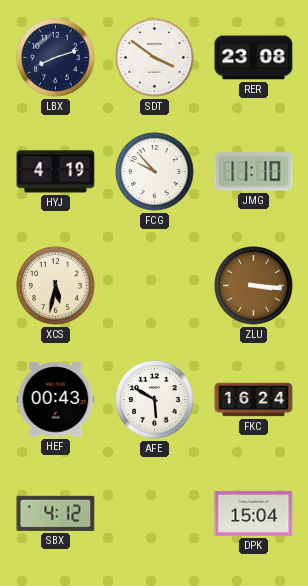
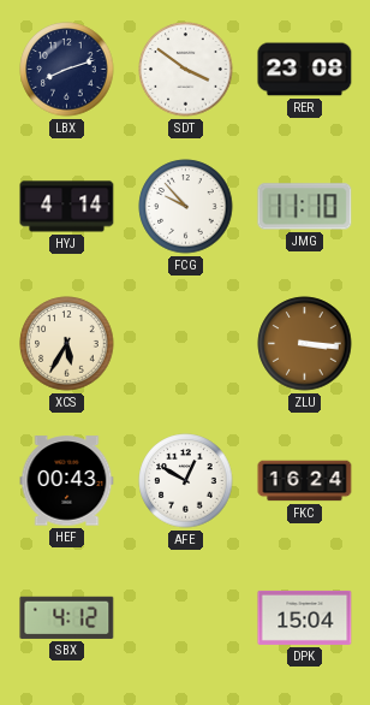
HYJ: 4:19 -> 4:14
XCS: 5:32 -> 5:35
AFE: 5:50 -> 12:50
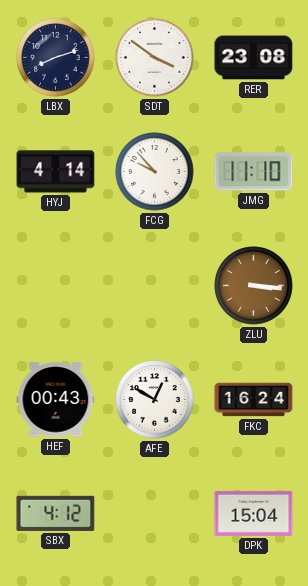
XCS: 5:35 -> none
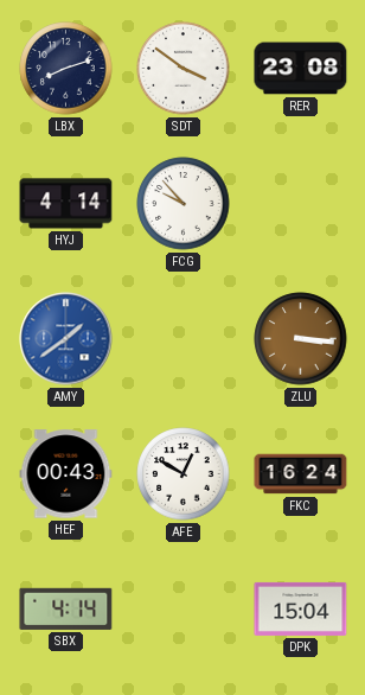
JMG: 11:10 -> none
AMY: none -> 1:39
SBX: 4:12 -> 4:14
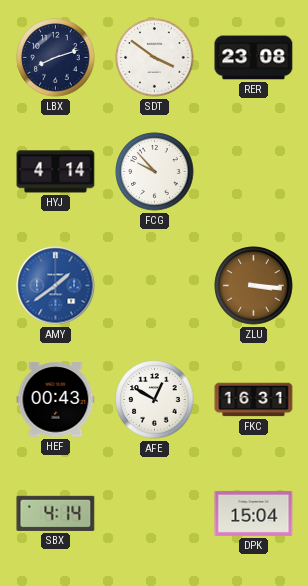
FKC: 16:24 -> 16:31
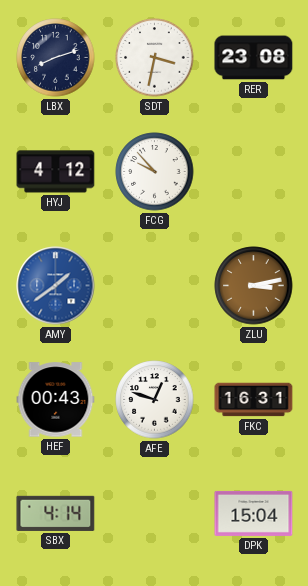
SDT: 3:51 -> 3:32
HYJ: 4:14 -> 4:12
ZLU: 3:16 -> 3:13
AFE: 12:50 -> 12:48
